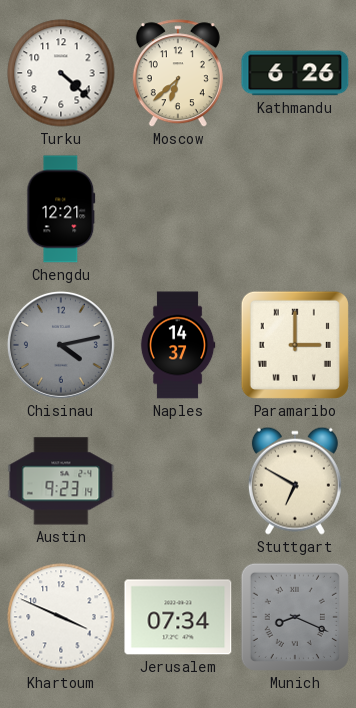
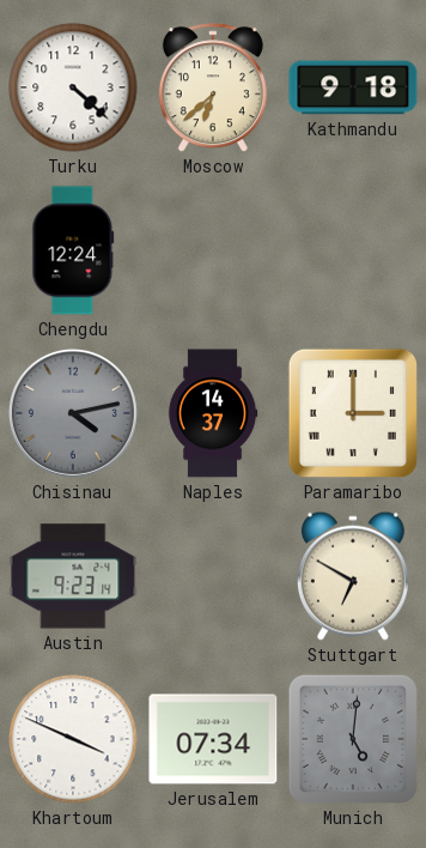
Kathmandu: 6:26 -> 9:18
Chengdu: 12:21 -> 12:24
Munich: 8:19 -> 5:01
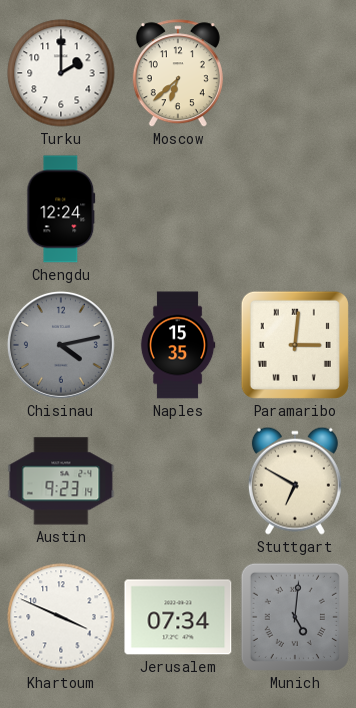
Turku: 4:22 -> 2:00
Kathmandu: 9:18 -> none
Naples: 14:37 -> 15:35
Paramaribo: 3:00 -> 3:01
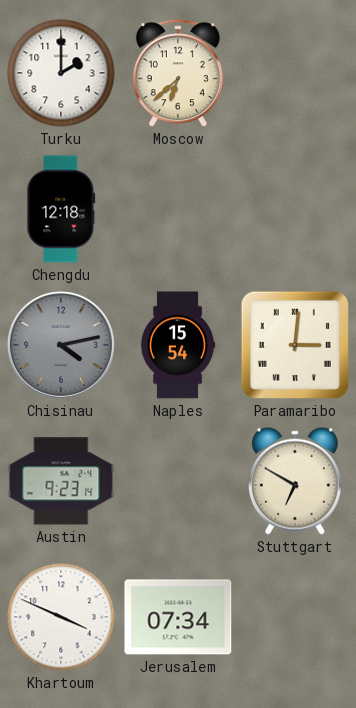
Chengdu: 12:24 -> 12:18
Naples: 15:35 -> 15:54
Munich: 5:01 -> none
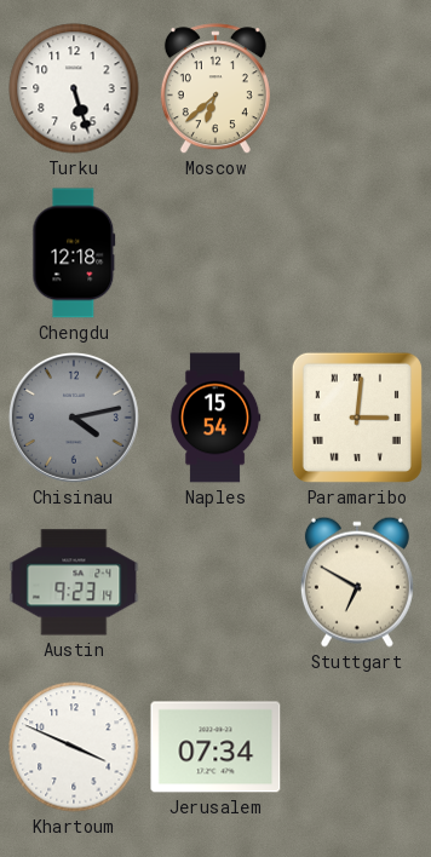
Turku: 2:00 -> 5:27
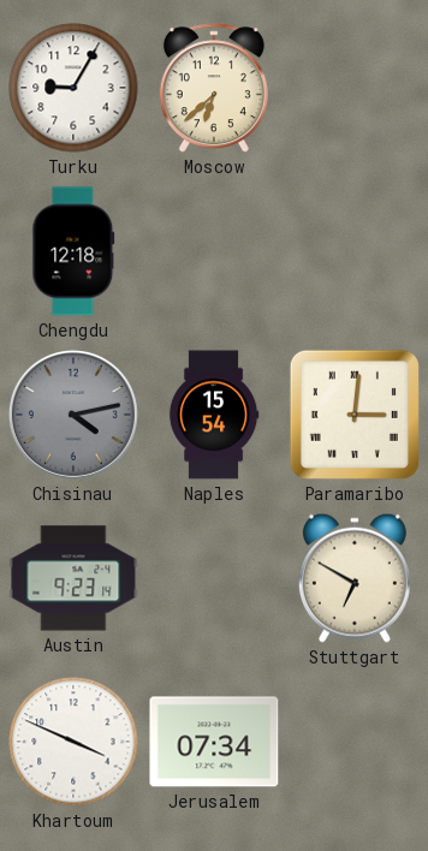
Turku: 5:27 -> 9:05
